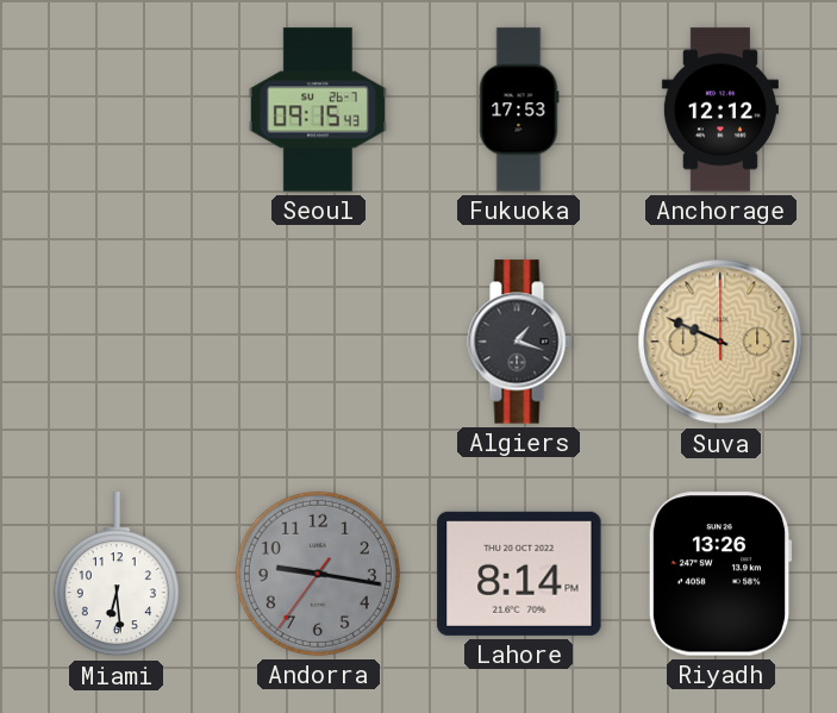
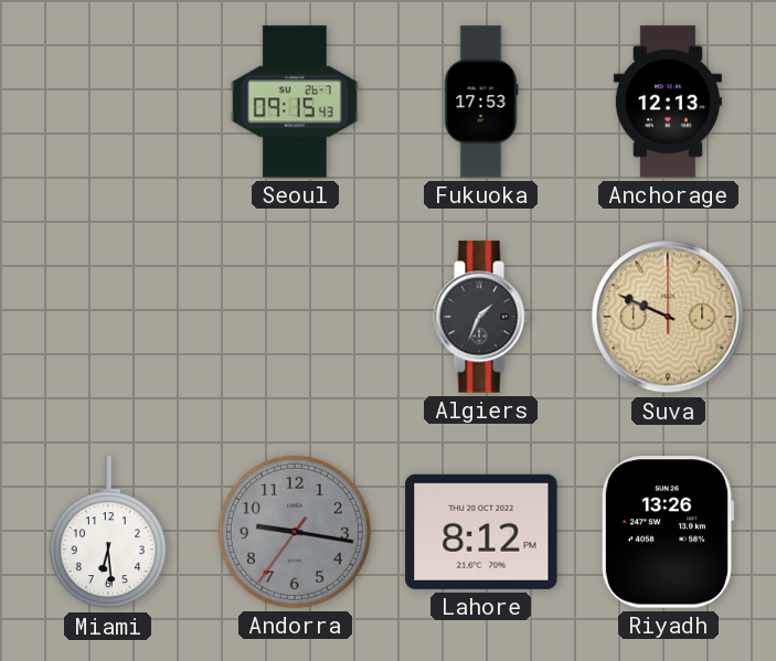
Anchorage: 12:12 -> 12:13
Algiers: 1:18 -> 1:34
Lahore: 8:14 -> 8:12
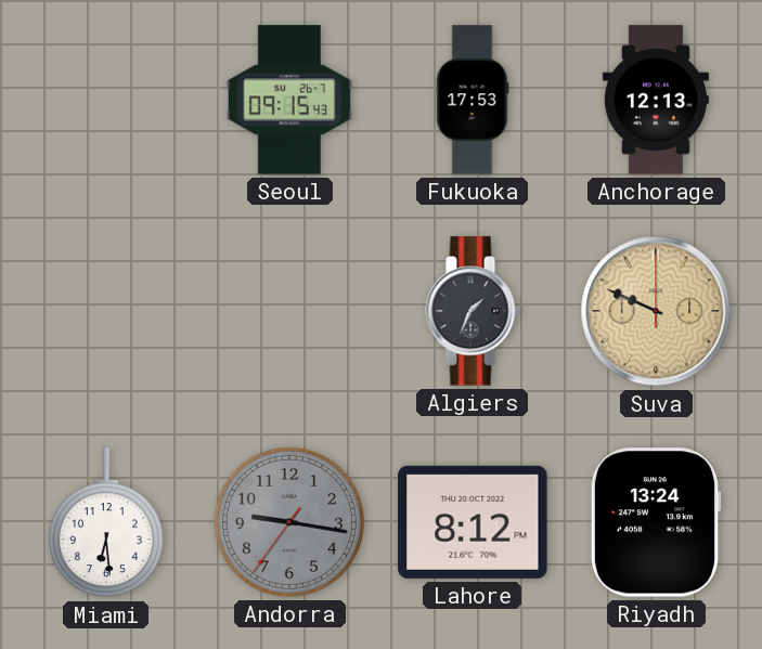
Riyadh: 13:26 -> 13:24
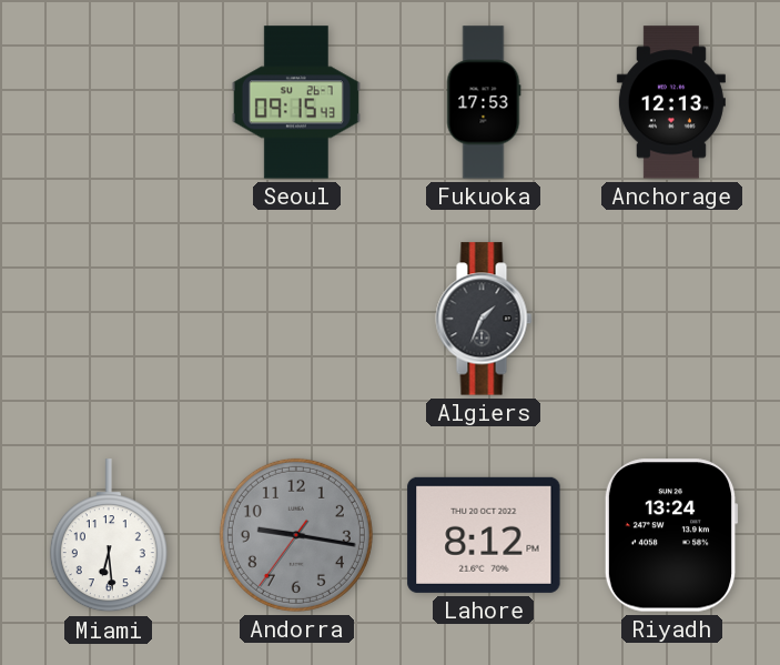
Suva: 9:49 -> none
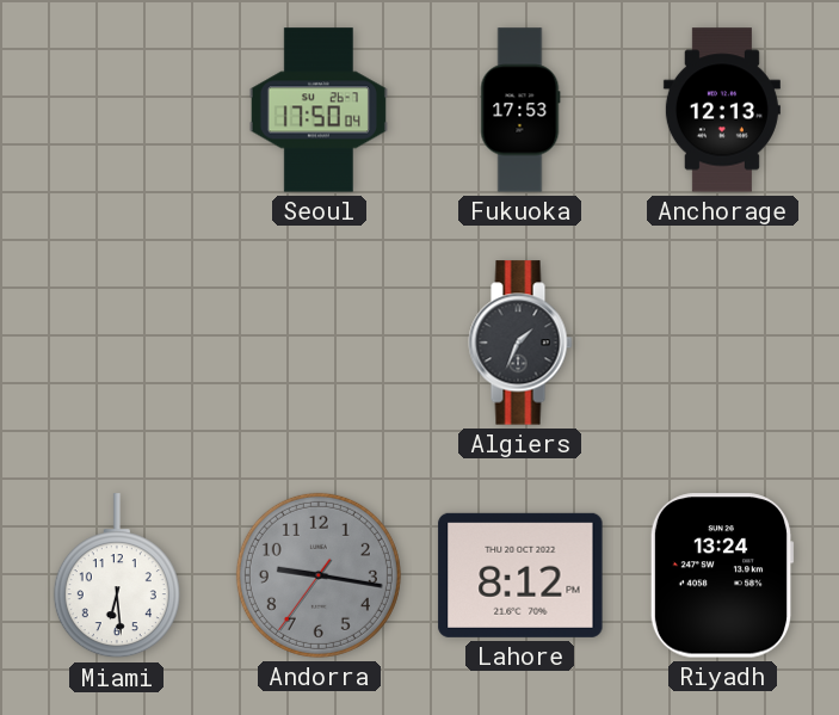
Seoul: 09:15 -> 17:50
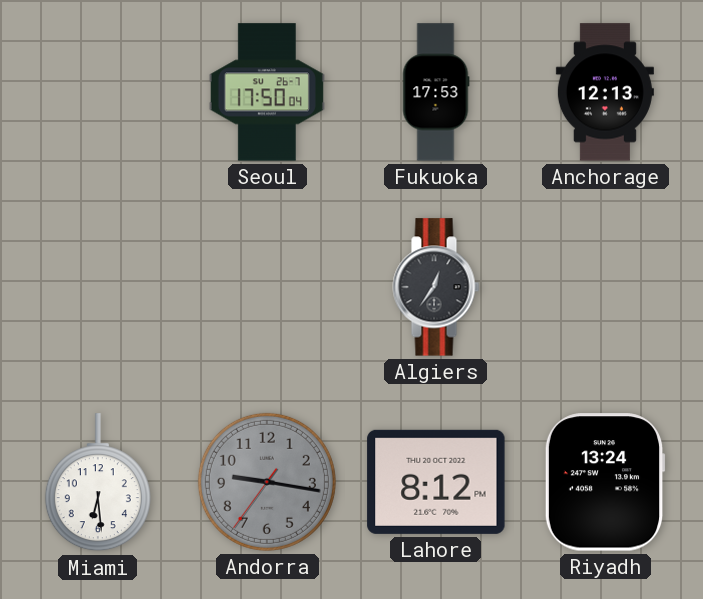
Algiers: 1:34 -> 12:36
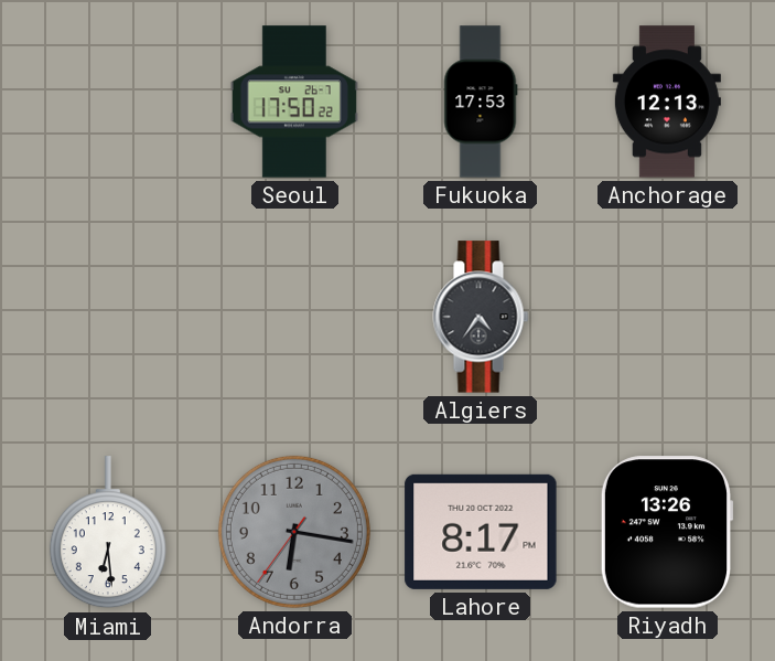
Seoul: 17:50:04 -> 17:50:22
Algiers: 12:36 -> 4:36
Andorra: 9:16 -> 6:16
Lahore: 8:12 -> 8:17
Riyadh: 13:24 -> 13:26
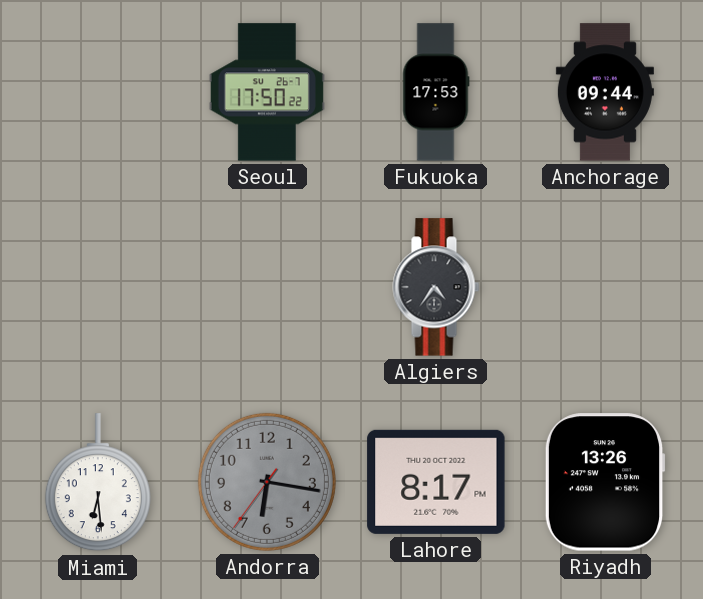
Anchorage: 12:13 -> 09:44
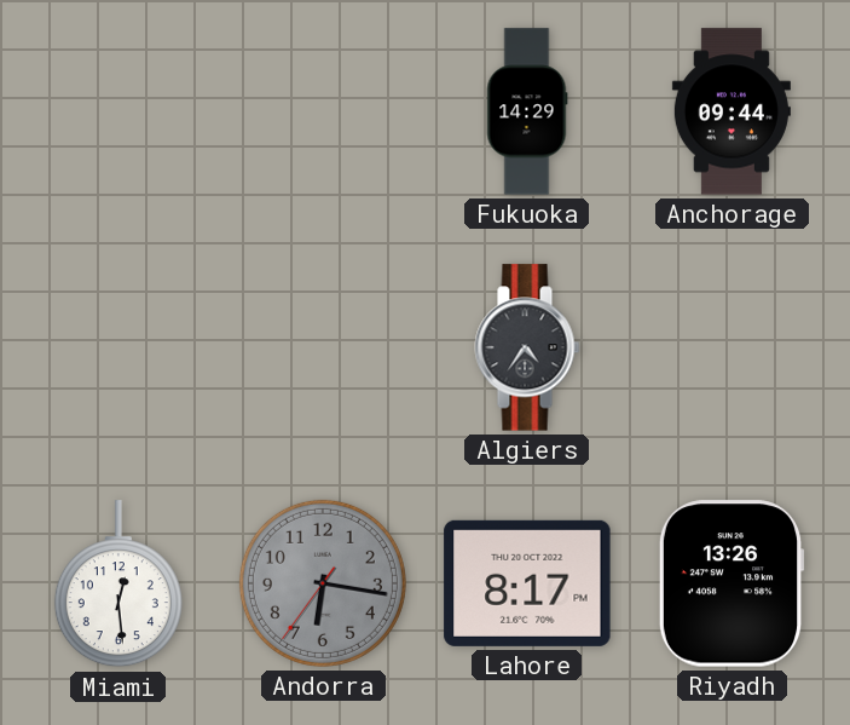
Seoul: 17:50 -> none
Fukuoka: 17:53 -> 14:29
Miami: 6:29 -> 12:29
